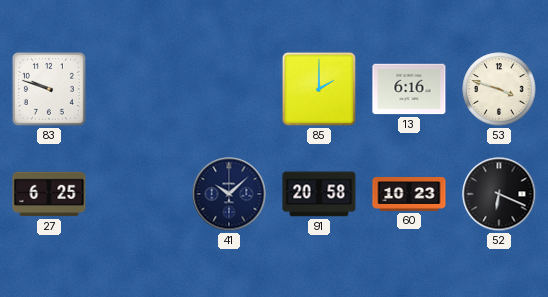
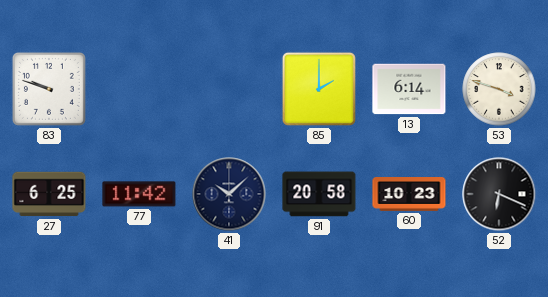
13: 6:16 -> 6:14
77: none -> 11:42
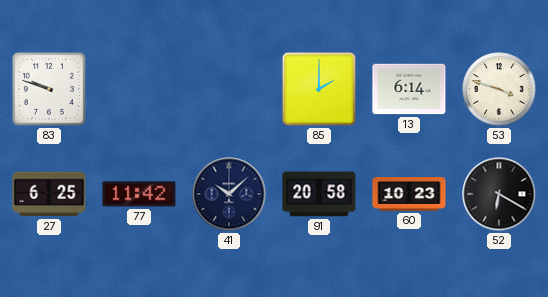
52: 6:19 -> 6:20
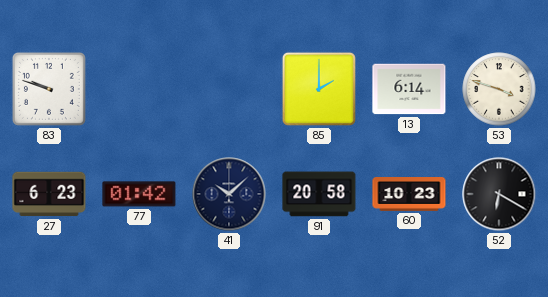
27: 6:25 -> 6:23
77: 11:42 -> 01:42
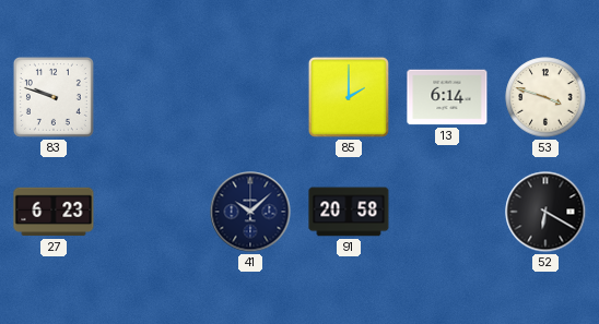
77: 01:42 -> none
60: 10:23 -> none
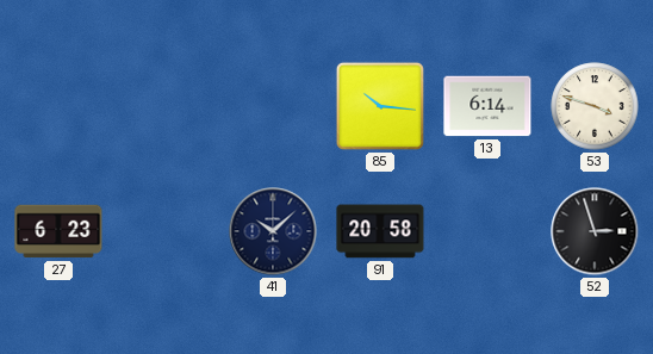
83: 9:48 -> none
85: 2:00 -> 10:16
52: 6:20 -> 2:57
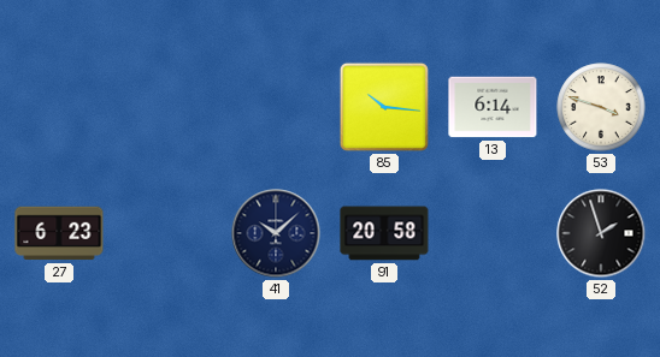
52: 2:57 -> 1:57
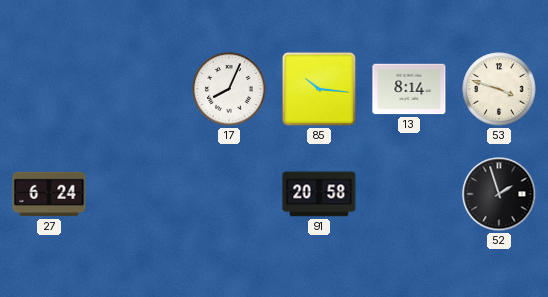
17: none -> 8:04
13: 6:14 -> 8:14
27: 6:23 -> 6:24
41: 10:08 -> none
